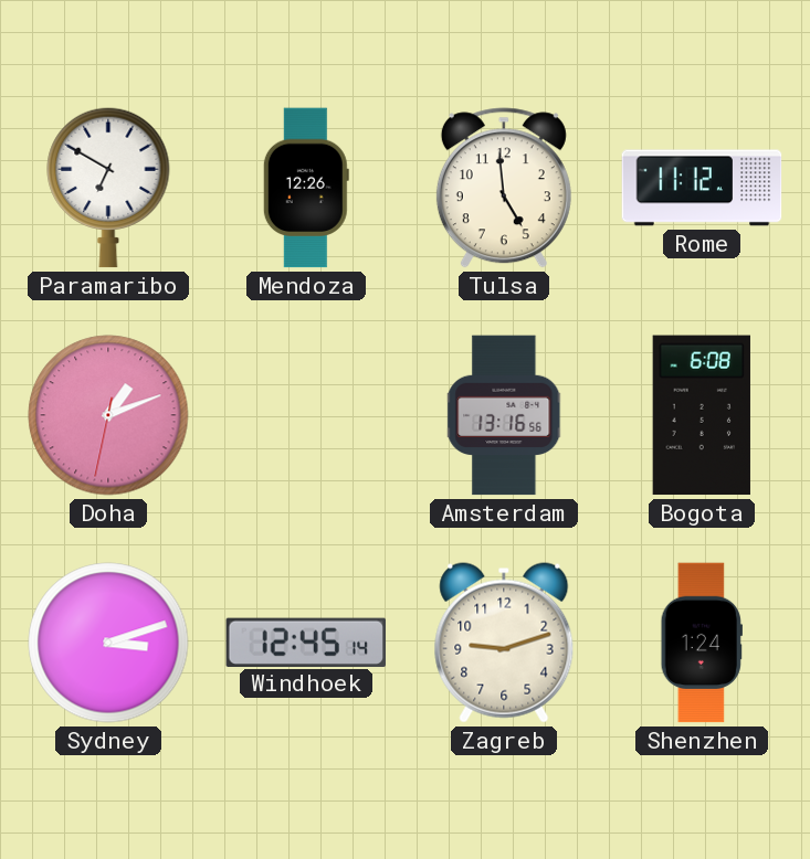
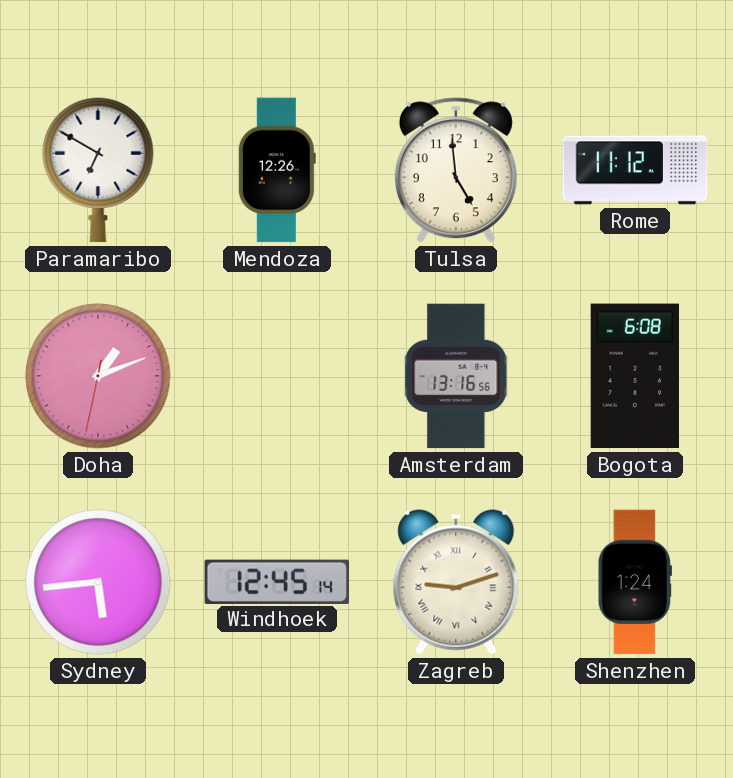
Sydney: 3:12 -> 5:44
Zagreb numerals: Arabic -> Roman
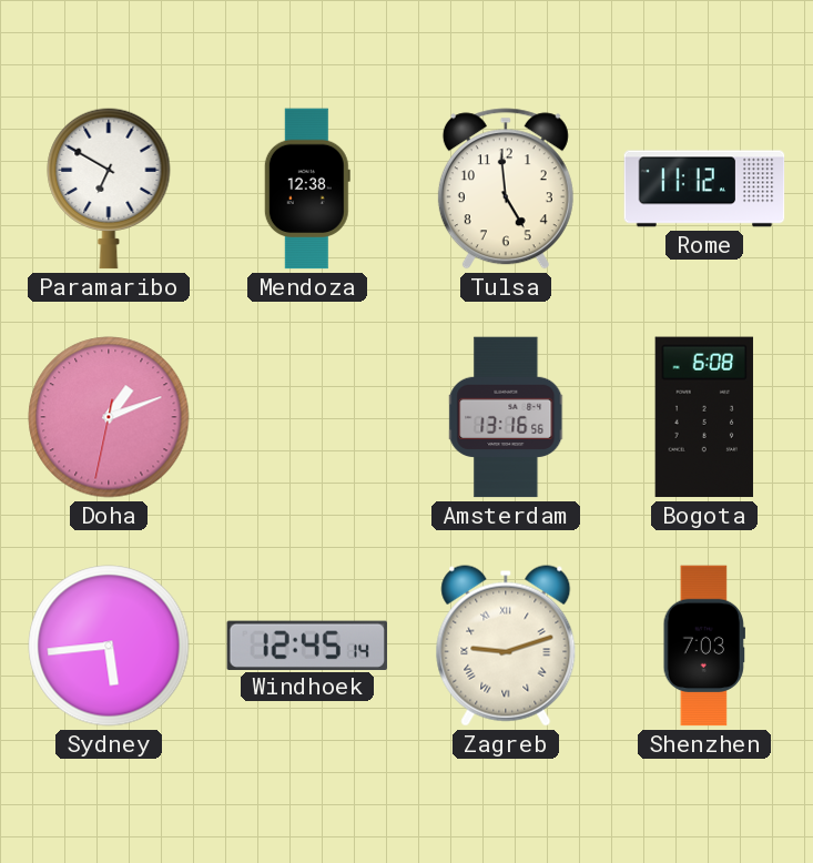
Mendoza: 12:26 -> 12:38
Shenzhen: 1:24 -> 7:03
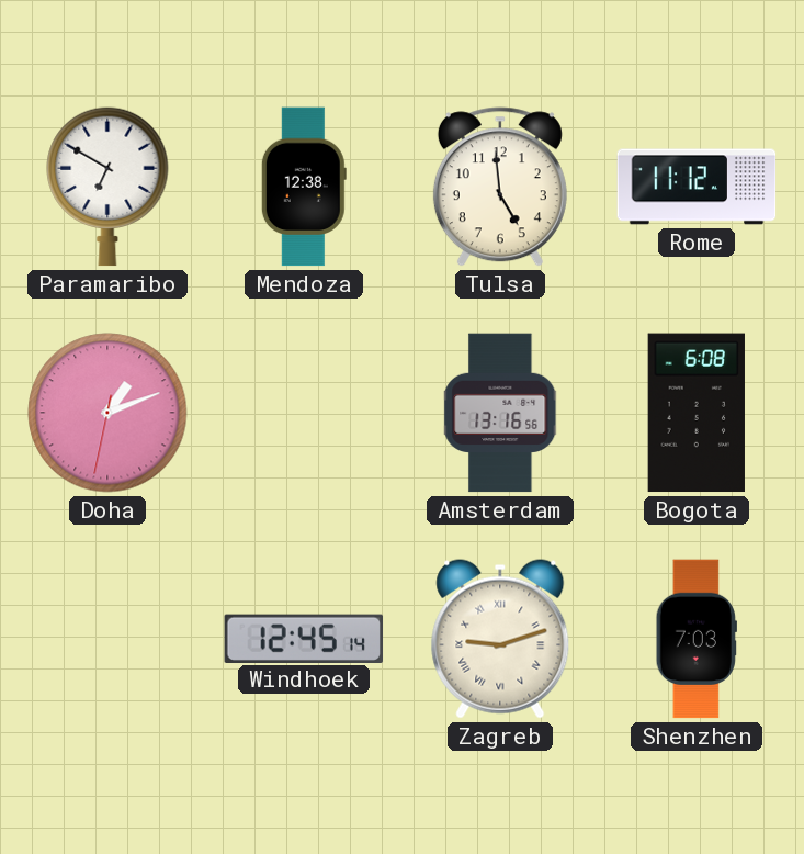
Sydney: 5:44 -> none
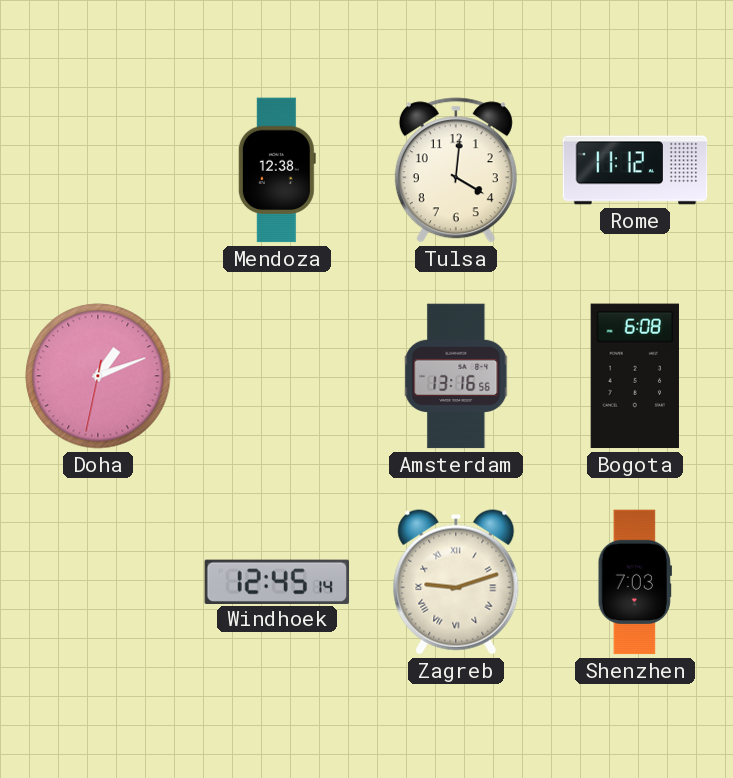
Paramaribo: 6:50 -> none
Tulsa: 4:59 -> 4:01
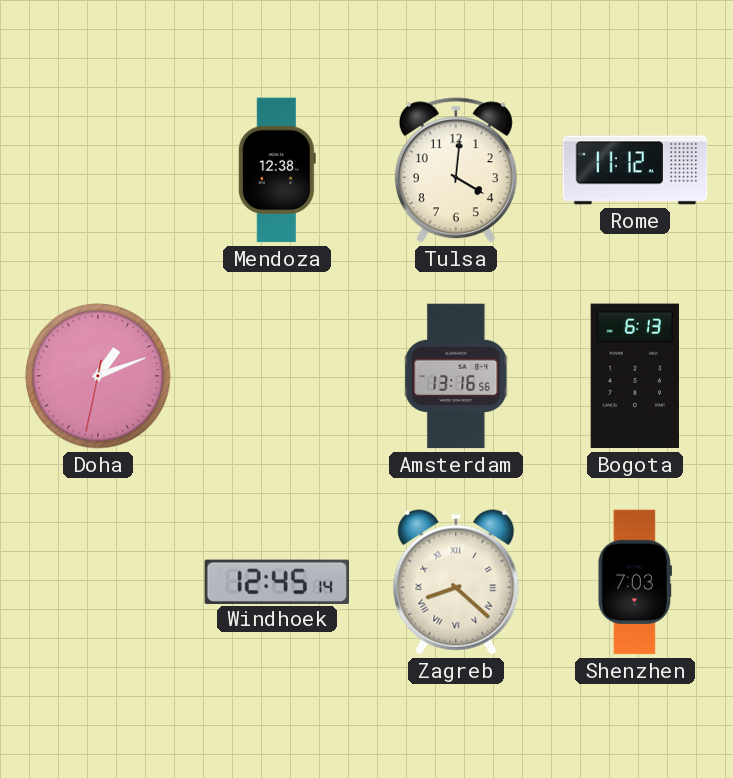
Bogota: 6:08 -> 6:13
Zagreb: 9:12 -> 8:22
